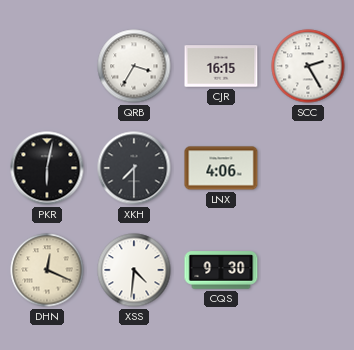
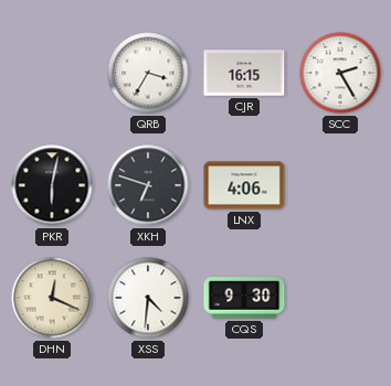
XKH: 7:30 -> 6:48
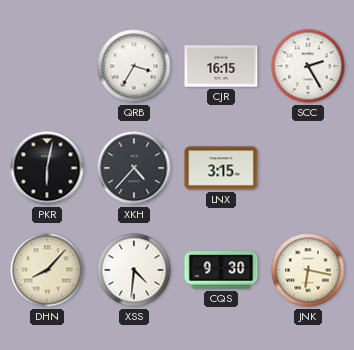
XKH: 6:48 -> 4:37
LNX: 4:06 -> 3:15
DHN: 12:19 -> 8:07
JNK: none -> 6:17
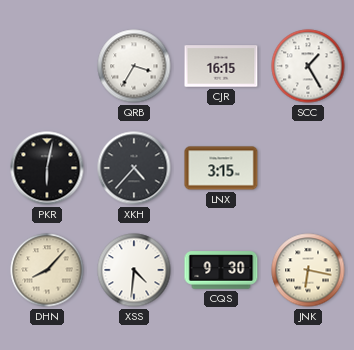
SCC: 2:25 -> 1:25
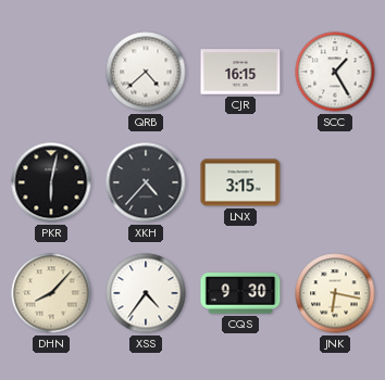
QRB: 3:35 -> 4:38
XSS: 4:31 -> 4:36
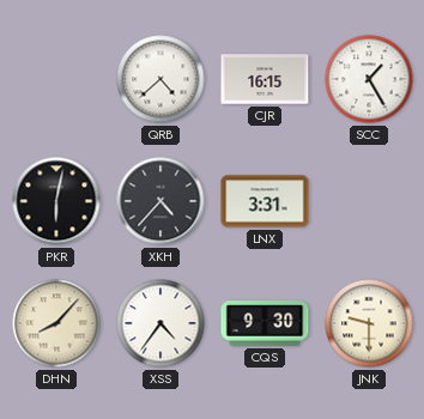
LNX: 3:15 -> 3:31
JNK: 6:17 -> 9:30
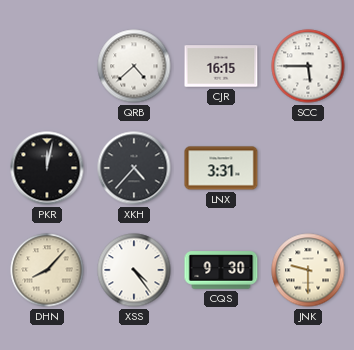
SCC: 1:25 -> 5:45
PKR: 6:02 -> 12:02
XSS: 4:36 -> 4:24
